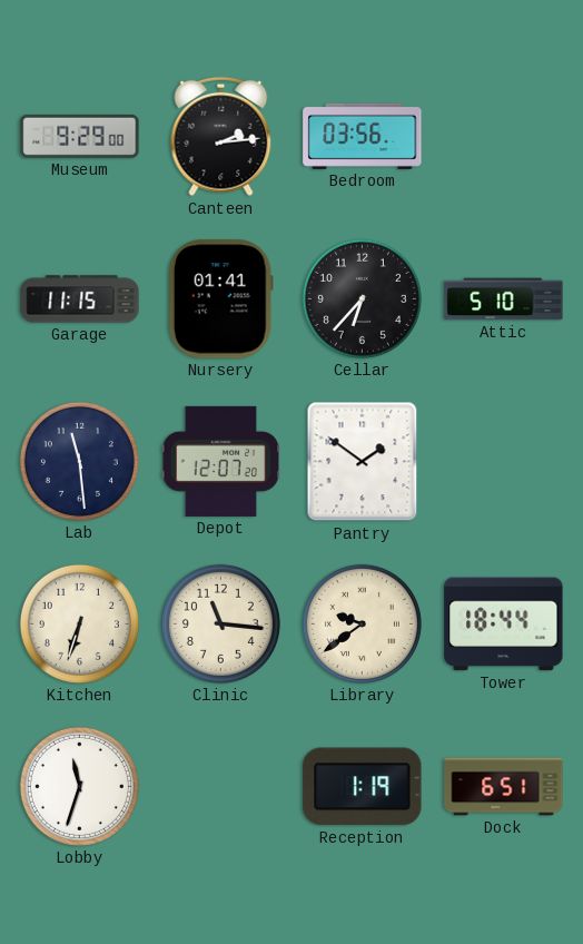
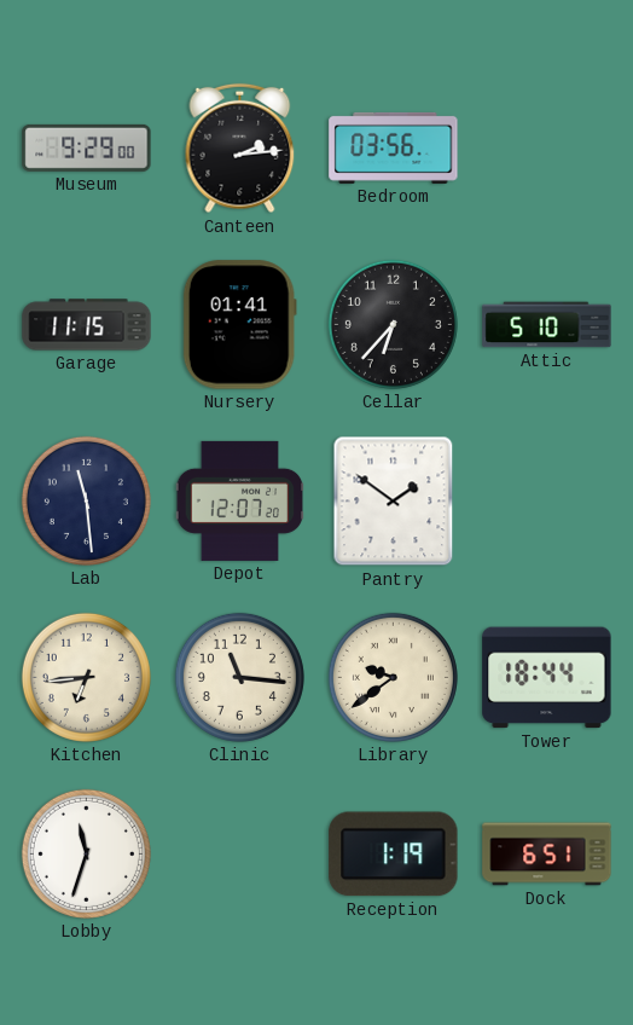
Kitchen: 6:33 -> 6:44
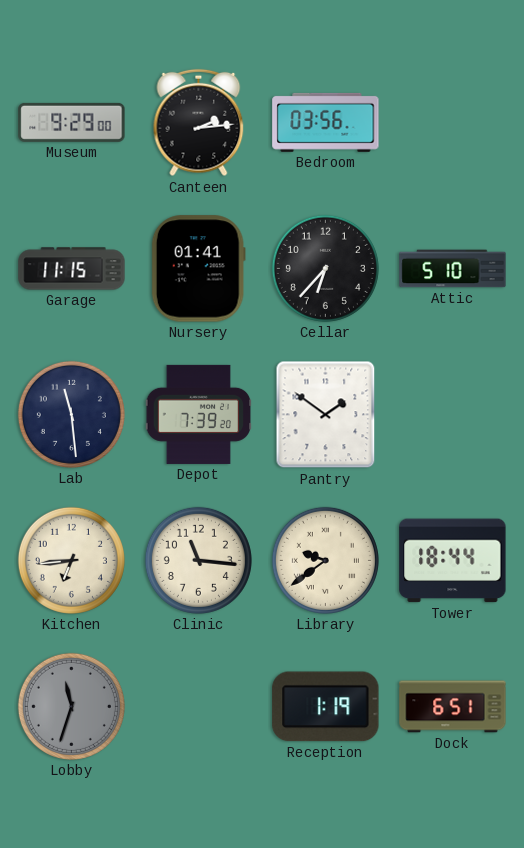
Depot: 12:07 -> 7:39
Lobby dial: white -> grey
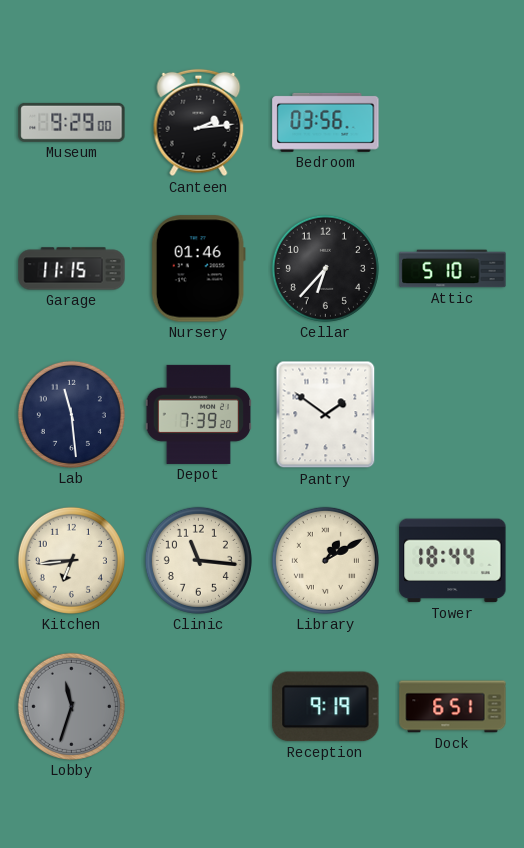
Nursery: 01:41 -> 01:46
Library: 9:39 -> 1:10
Reception: 1:19 -> 9:19
